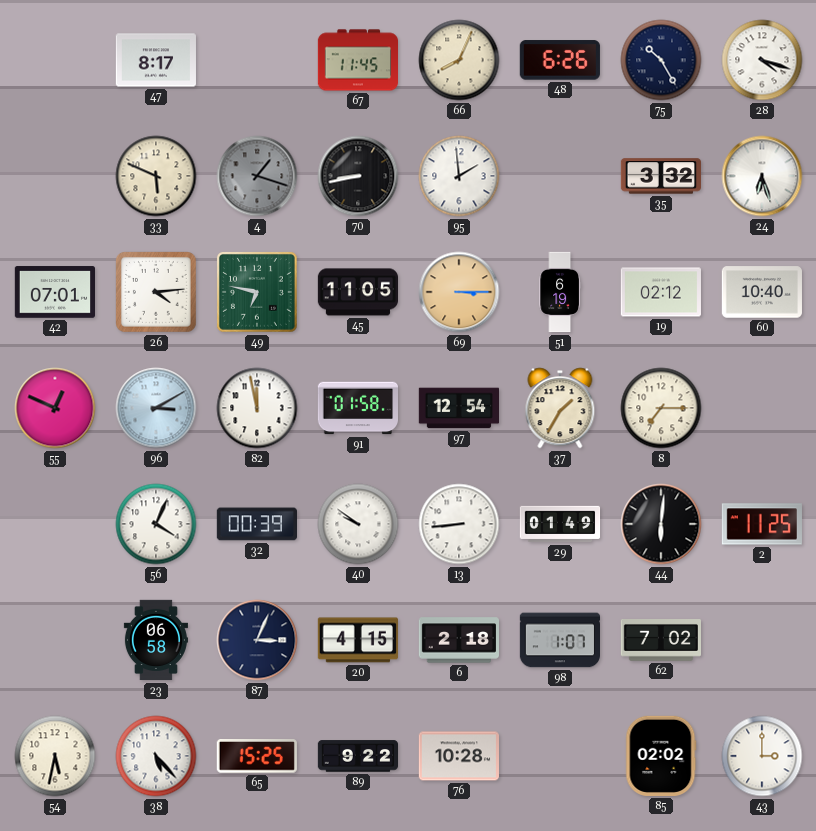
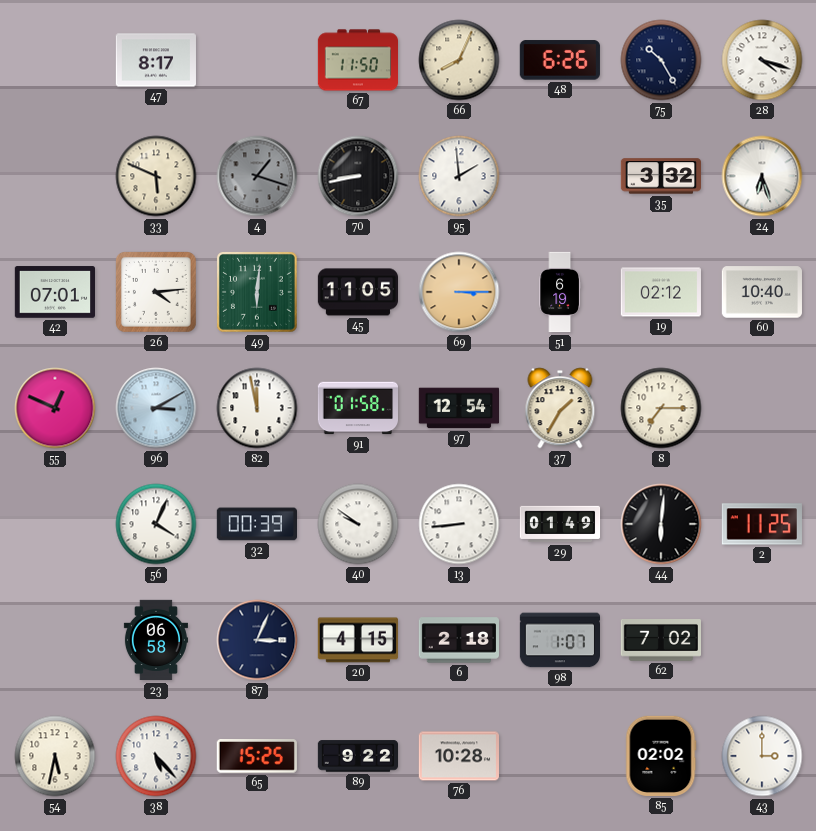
67: 11:45 -> 11:50
49: 6:47 -> 6:01
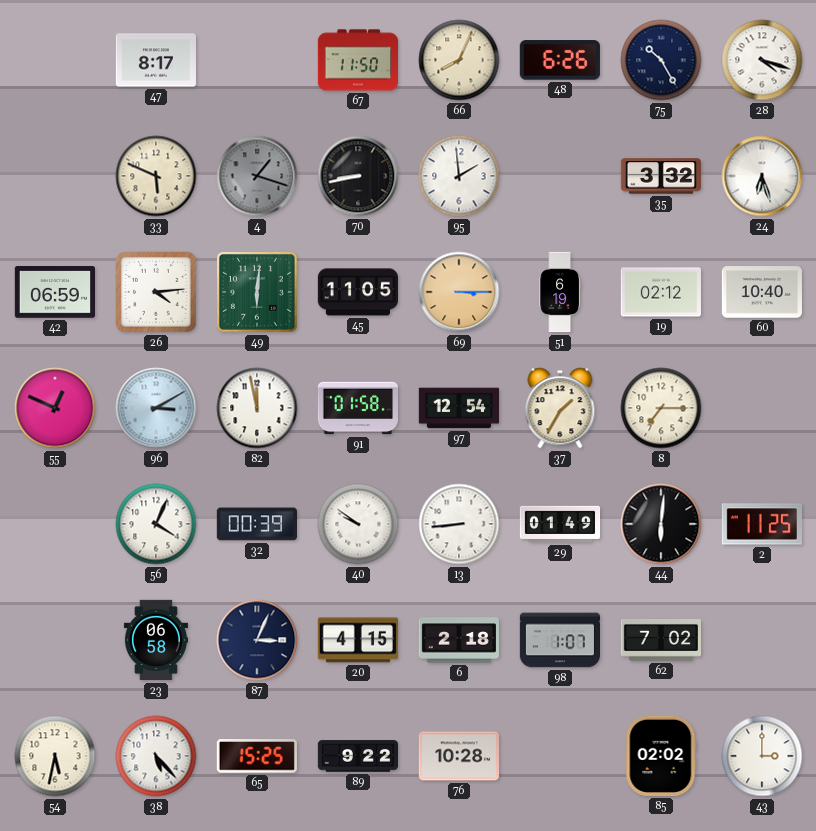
42: 07:01 -> 06:59
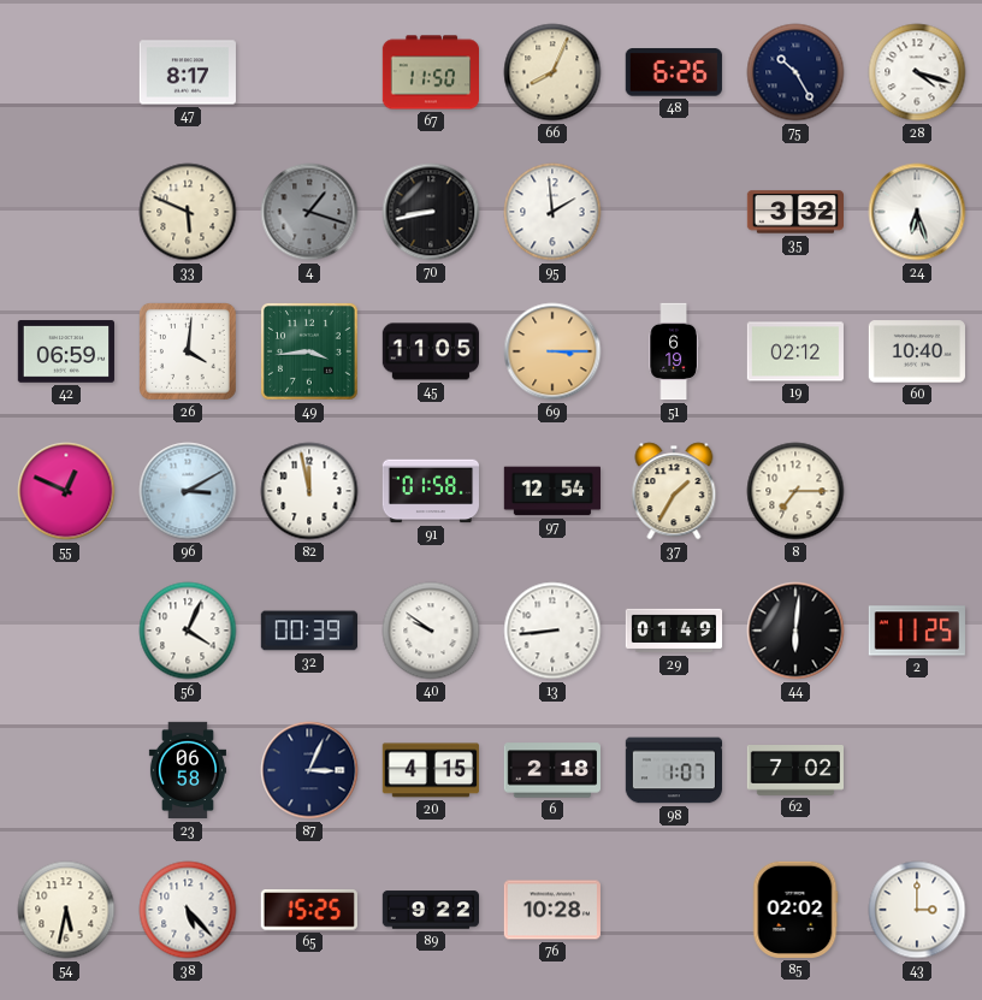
26: 4:14 -> 4:01
49: 6:01 -> 3:44
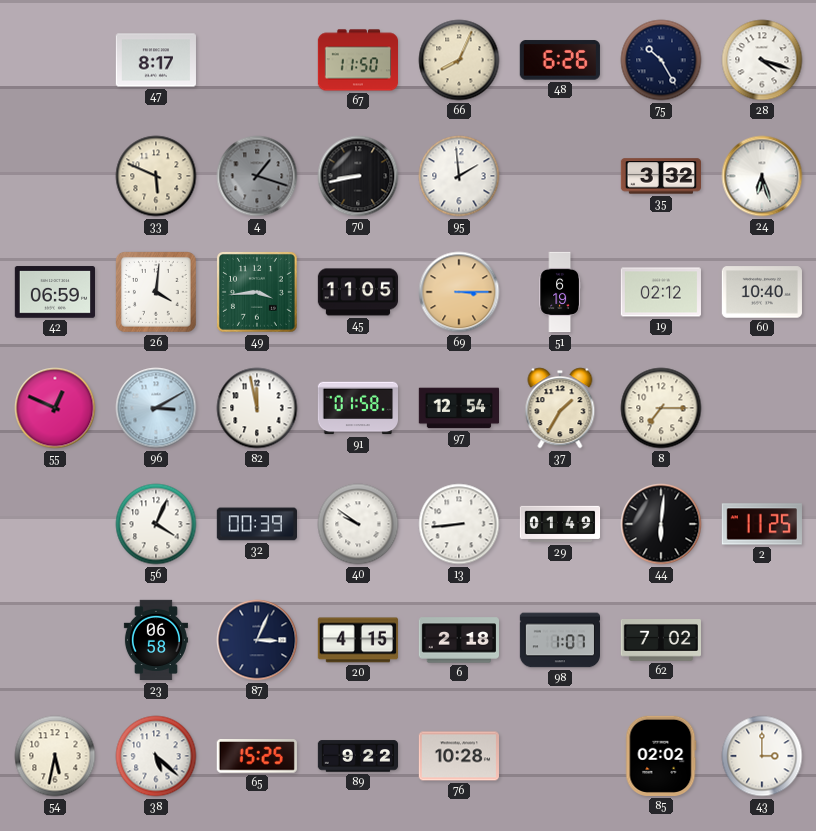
38: 5:23 -> 5:22
